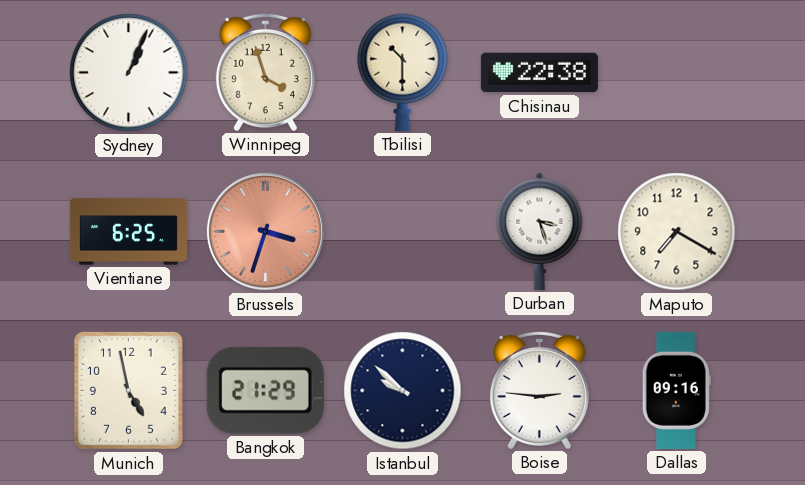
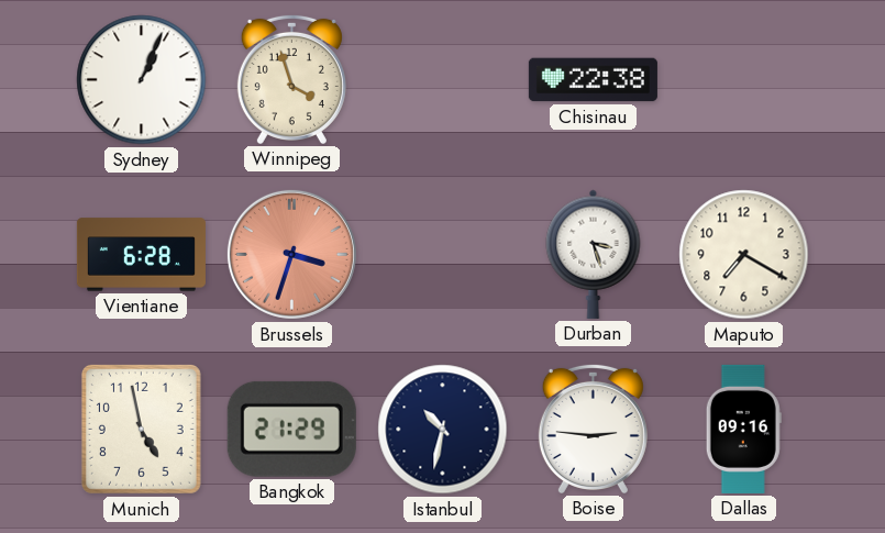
Tbilisi: 10:30 -> none
Vientiane: 6:25 -> 6:28
Istanbul: 9:52 -> 10:32
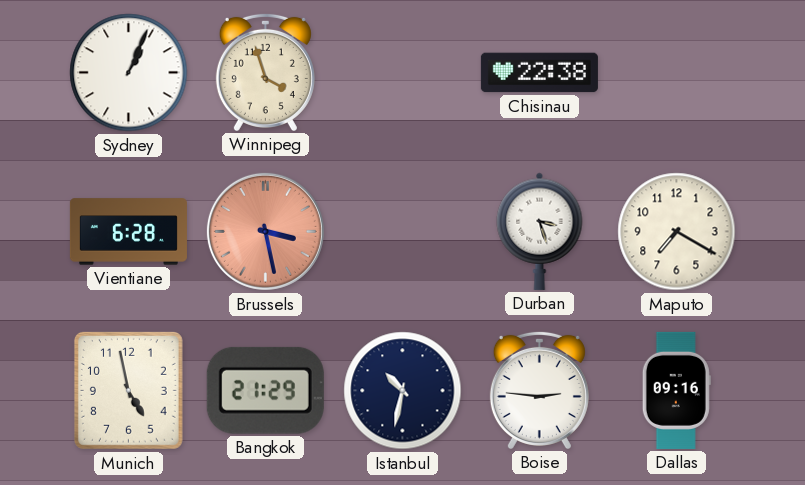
Brussels: 3:33 -> 3:28
